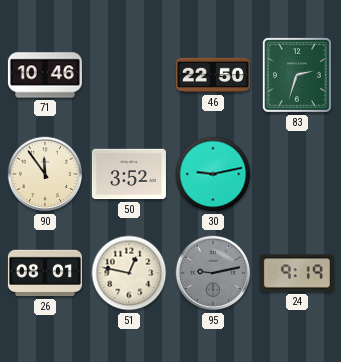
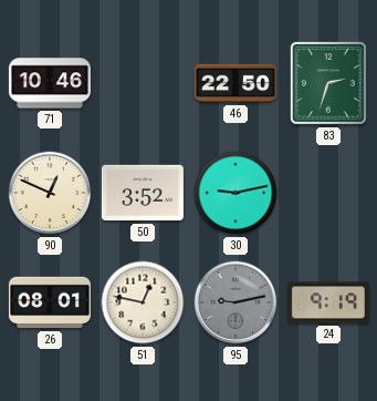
90: 11:54 -> 12:49
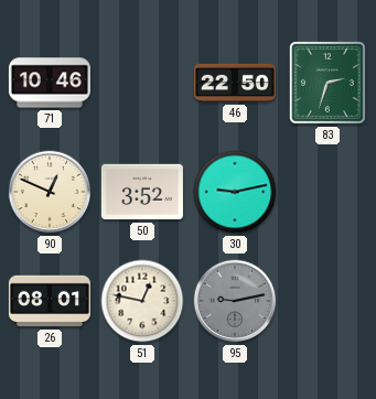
24: 9:19 -> none
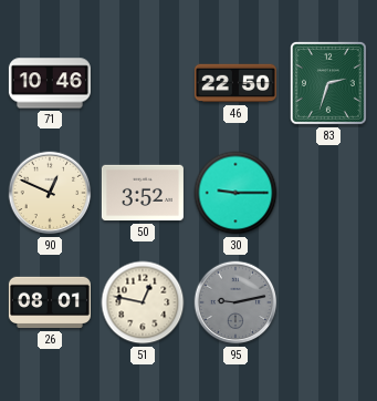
30: 9:13 -> 9:15
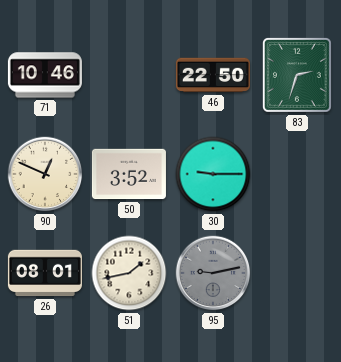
51: 12:47 -> 1:43
